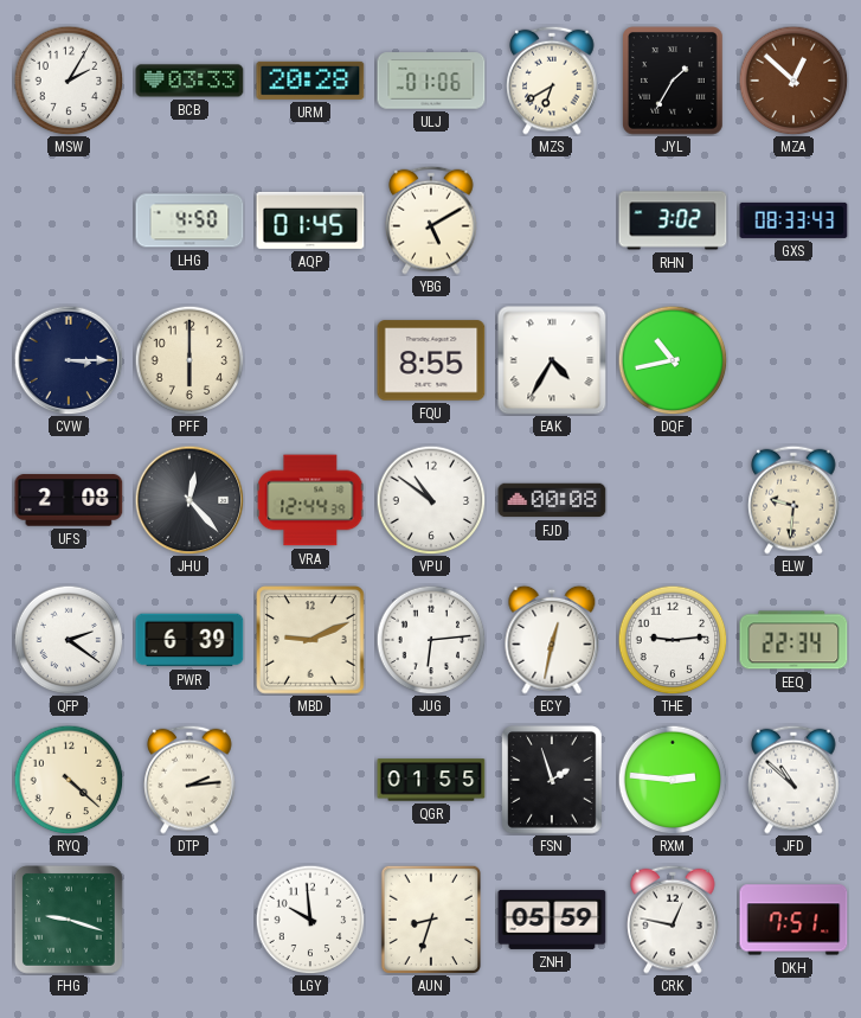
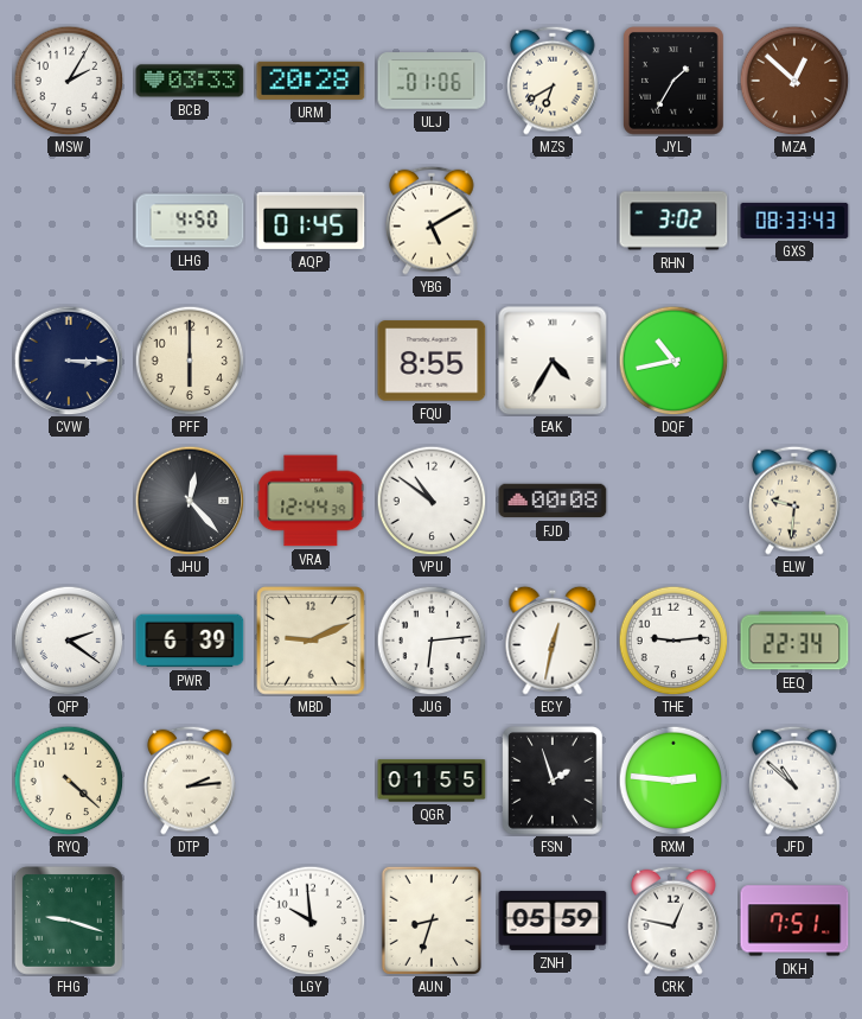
UFS: 2:08 -> none
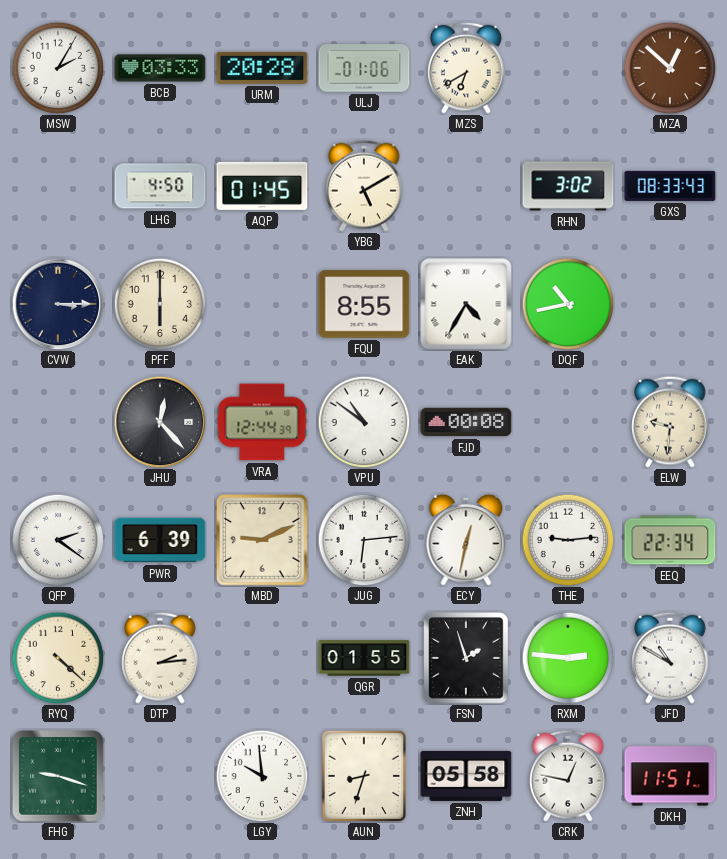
JYL: 1:35 -> none
JFD: 10:52 -> 10:50
ZNH: 05:59 -> 05:58
DKH: 7:51 -> 11:51
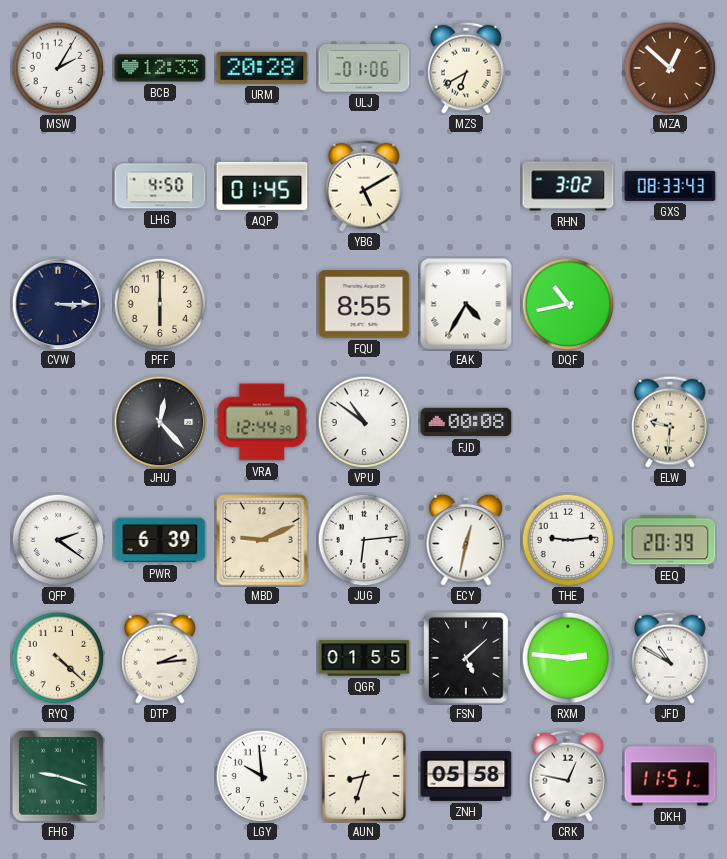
BCB: 03:33 -> 12:33
EEQ: 22:34 -> 20:39
FSN: 1:57 -> 5:08
